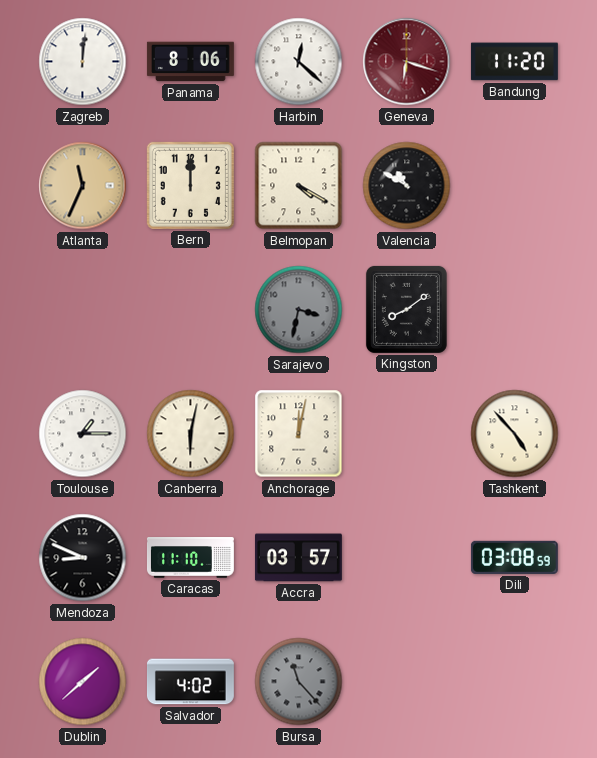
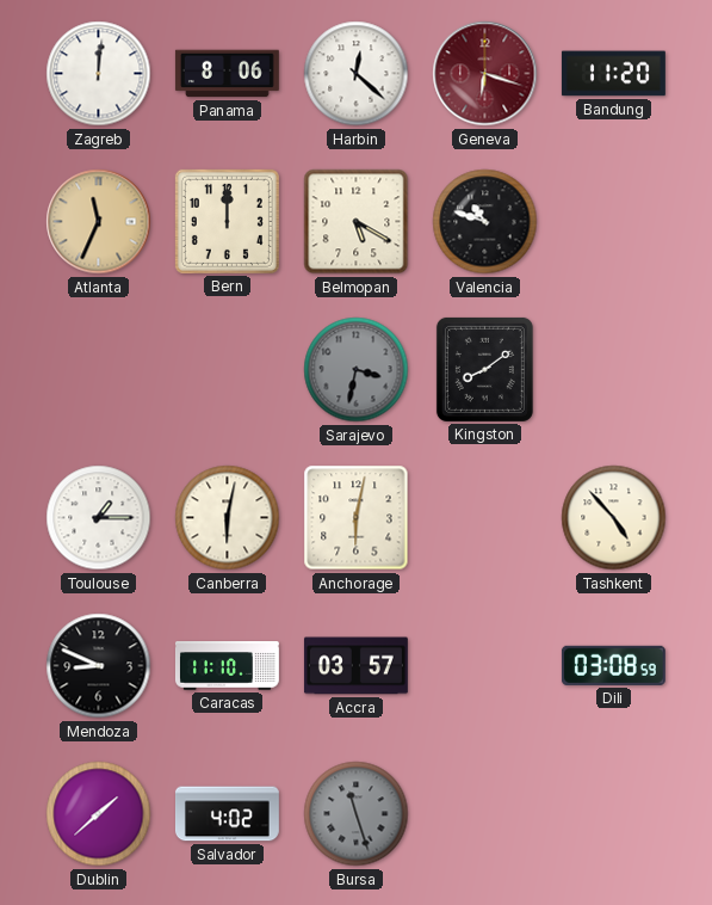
Belmopan: 4:20 -> 5:20
Valencia: 10:50 -> 10:48
Anchorage: 12:02 -> 6:02
Bursa: 11:23 -> 11:27
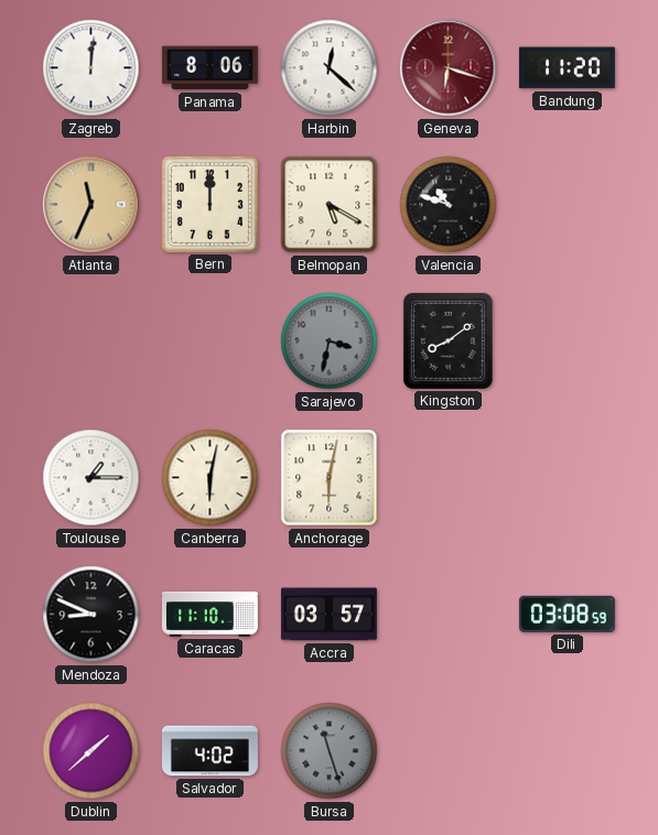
Tashkent: 4:53 -> none
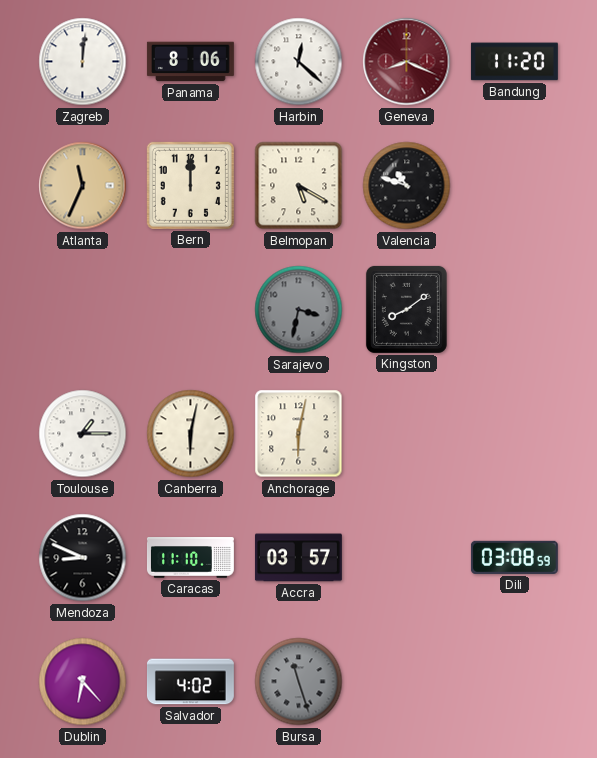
Geneva: 6:18 -> 8:19
Dublin: 1:38 -> 6:23
